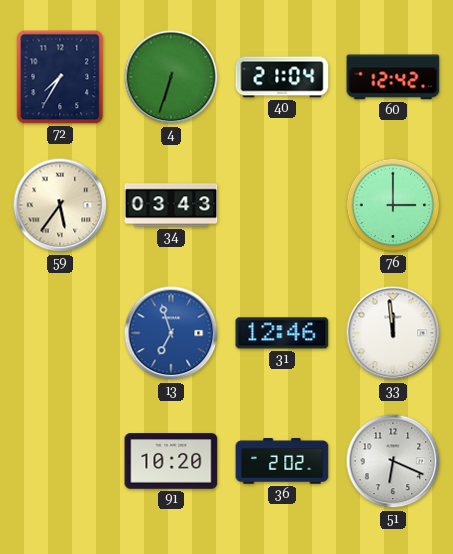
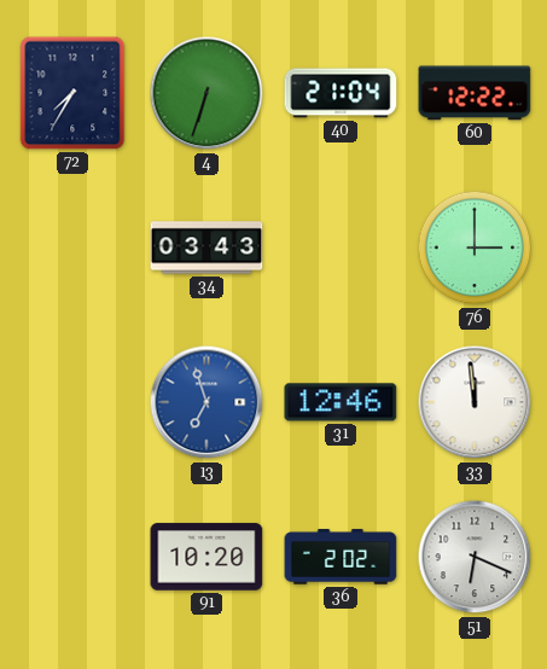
60: 12:42 -> 12:22
59: 5:36 -> none
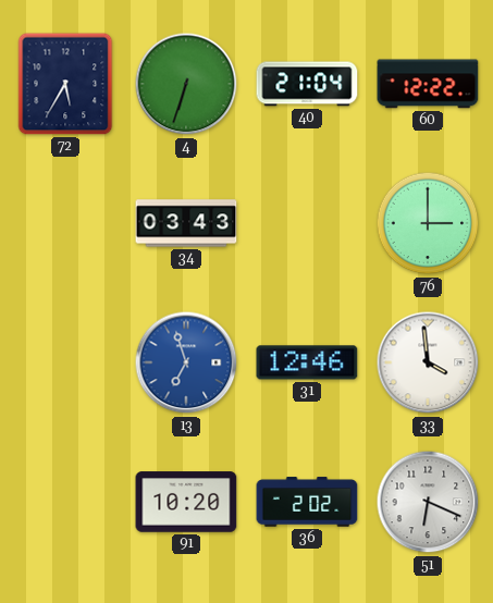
72: 7:35 -> 5:35
33: 11:59 -> 3:59
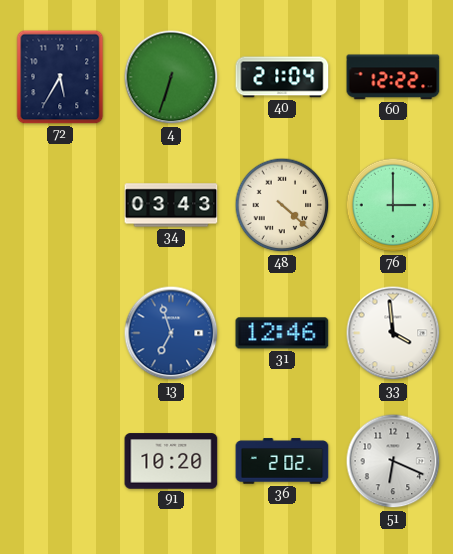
48: none -> 4:22
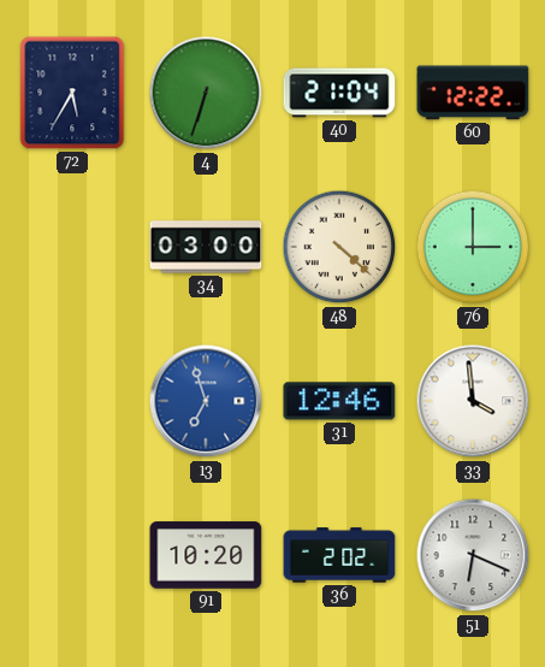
34: 03:43 -> 03:00
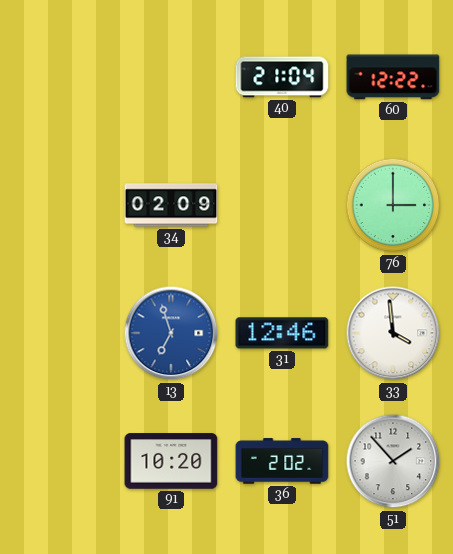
72: 5:35 -> none
4: 6:33 -> none
34: 03:00 -> 02:09
48: 4:22 -> none
51: 6:19 -> 1:53
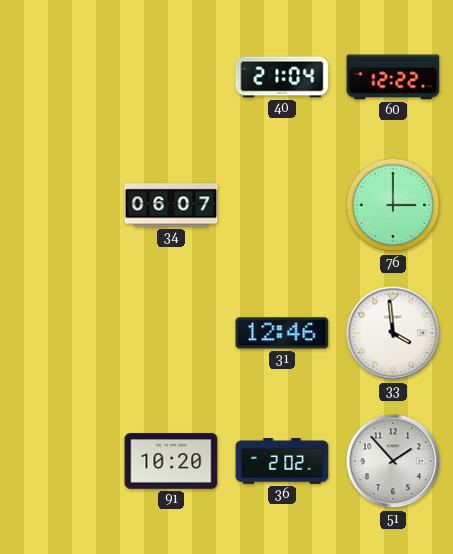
34: 02:09 -> 06:07
13: 6:57 -> none
